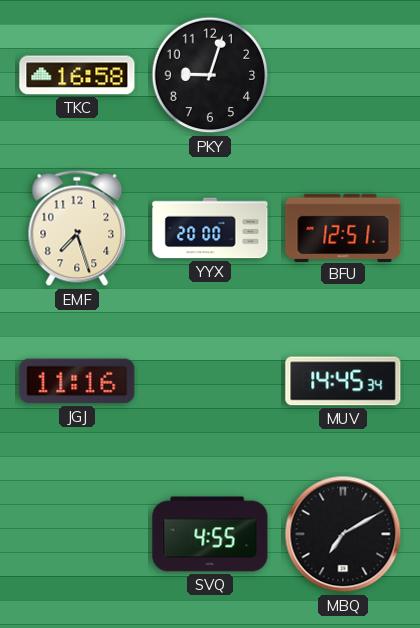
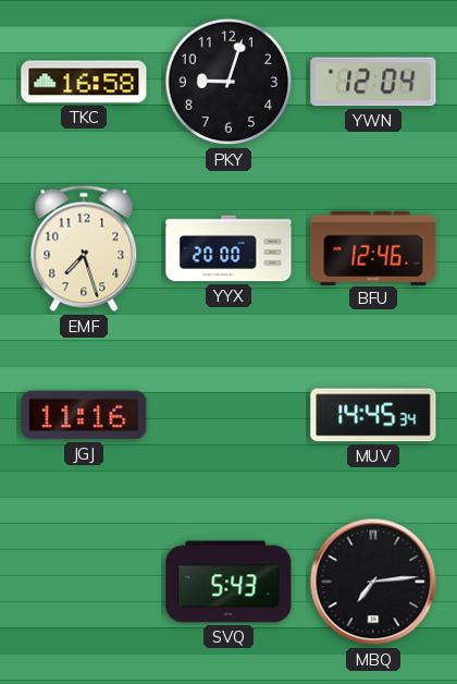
YWN: none -> 12:04
BFU: 12:51 -> 12:46
SVQ: 4:55 -> 5:43
MBQ: 7:10 -> 7:14
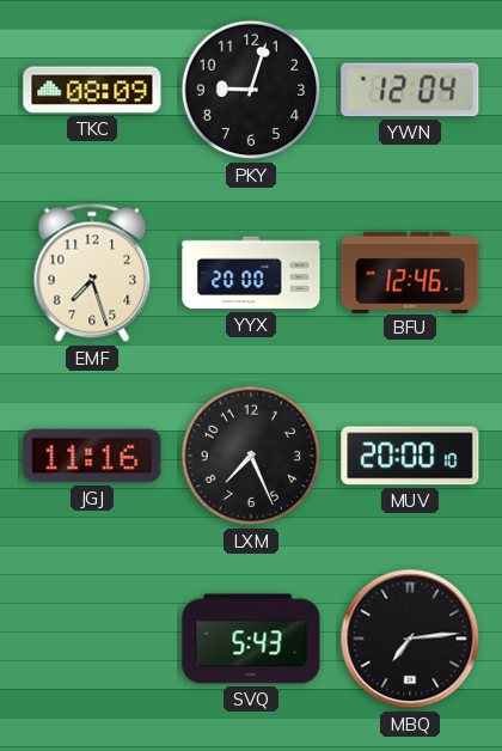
TKC: 16:58 -> 08:09
LXM: none -> 7:26
MUV: 14:45 -> 20:00
